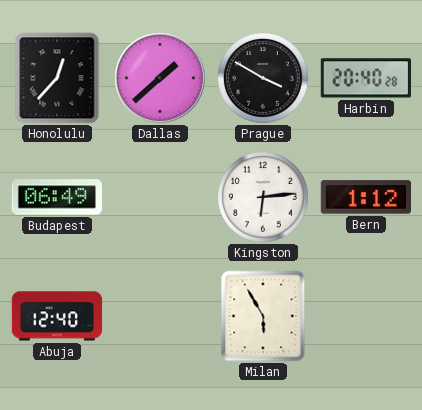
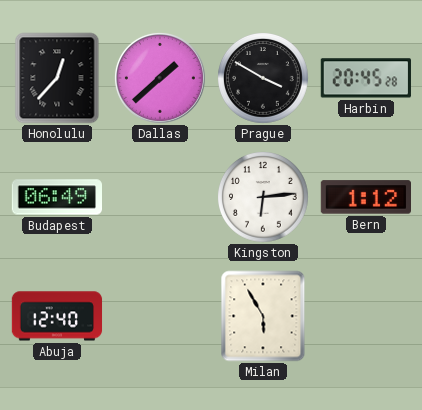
Harbin: 20:40 -> 20:45
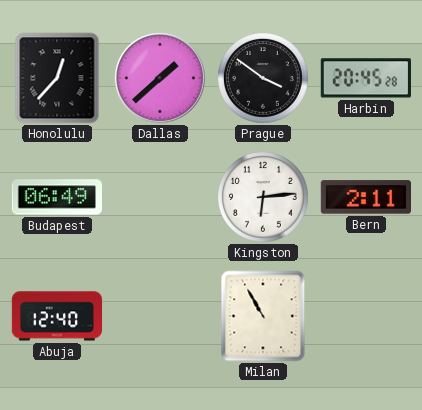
Prague: 3:50 -> 3:51
Bern: 1:12 -> 2:11
Milan: 5:55 -> 10:55
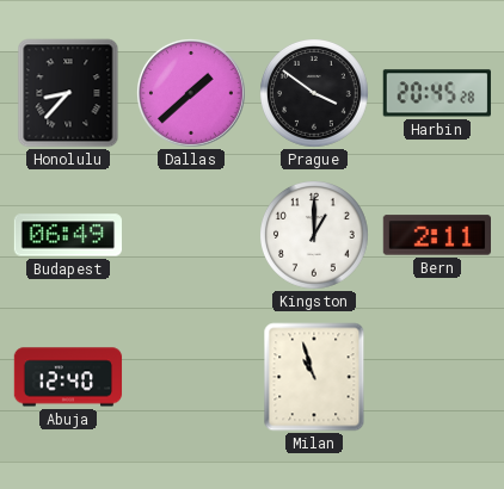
Honolulu: 12:37 -> 8:37
Kingston: 6:14 -> 1:00
Milan: 10:55 -> 10:57
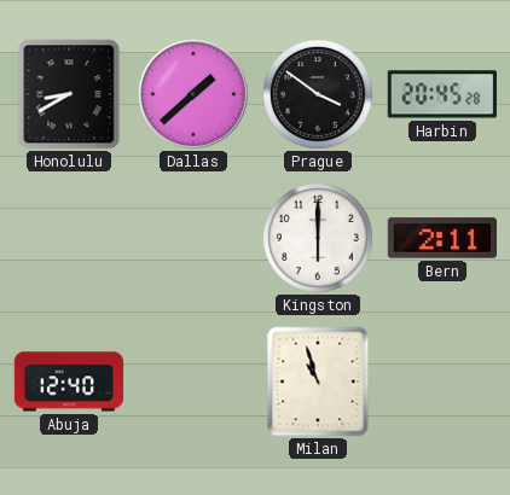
Honolulu: 8:37 -> 8:40
Budapest: 06:49 -> none
Kingston: 1:00 -> 6:00
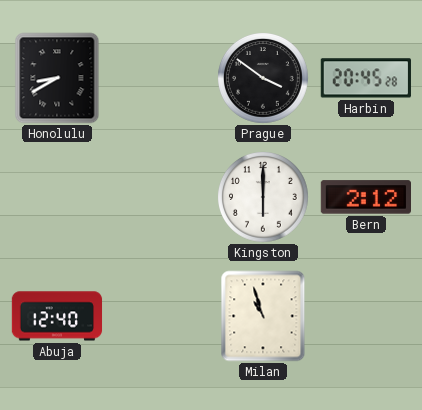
Dallas: 1:38 -> none
Bern: 2:11 -> 2:12
